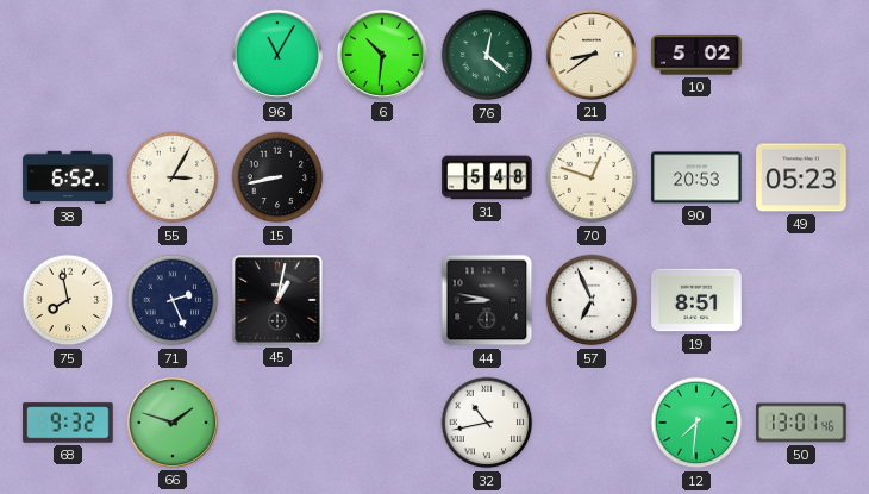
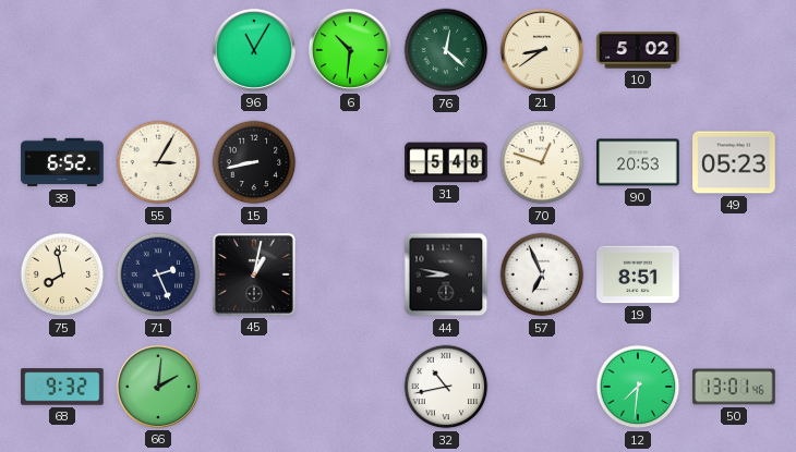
66: 1:48 -> 2:01
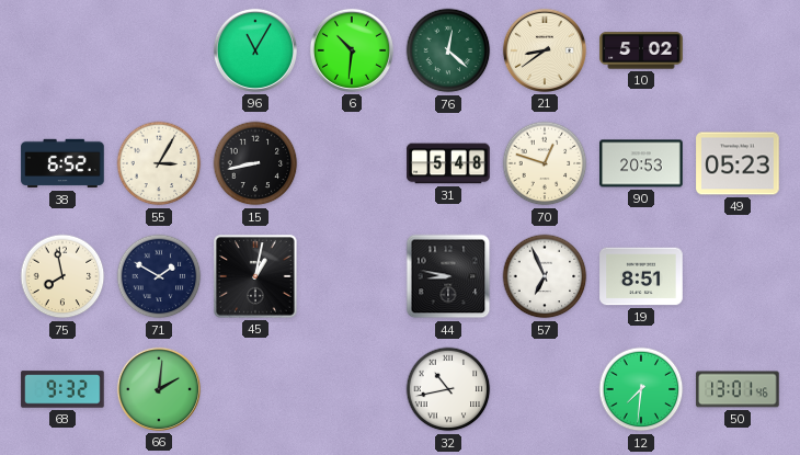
71: 2:26 -> 1:50
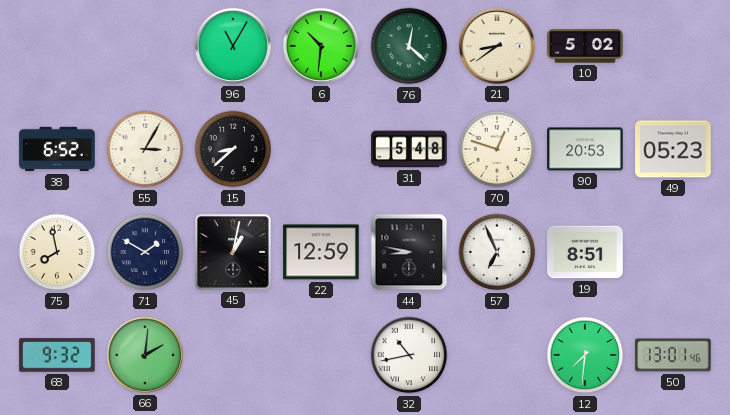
15: 8:43 -> 8:38
22: none -> 12:59
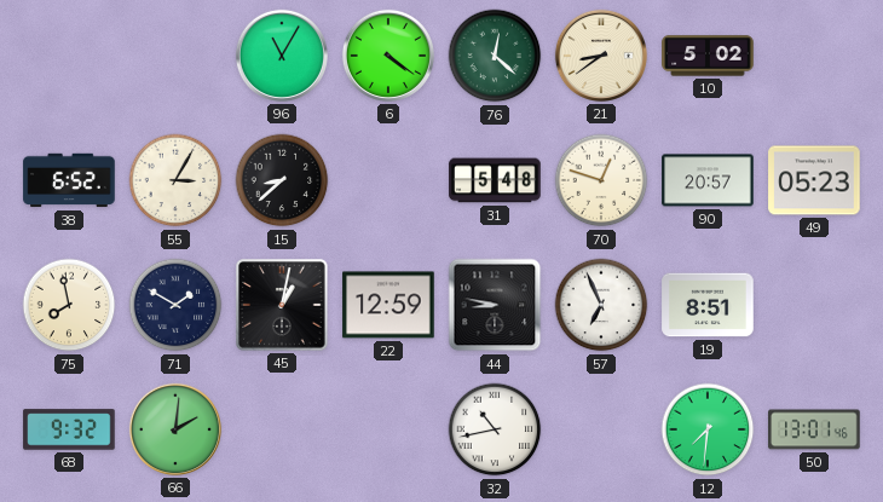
6: 10:31 -> 4:21
90: 20:53 -> 20:57
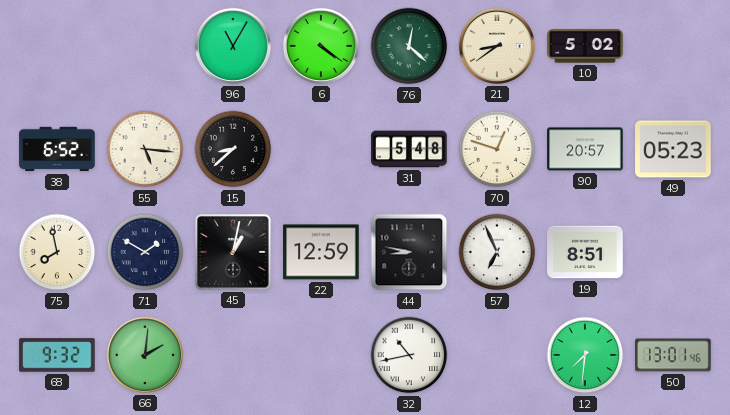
55: 3:05 -> 5:16
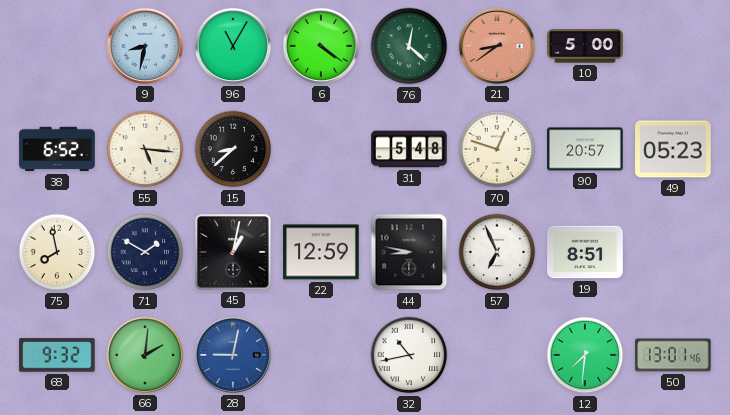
9: none -> 8:32
21 dial: cream -> salmon
10: 5:02 -> 5:00
28: none -> 9:02
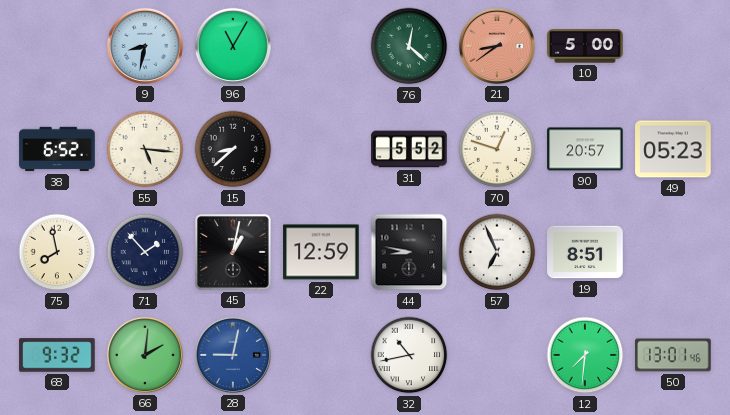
6: 4:21 -> none
31: 5:48 -> 5:52
71: 1:50 -> 1:53
